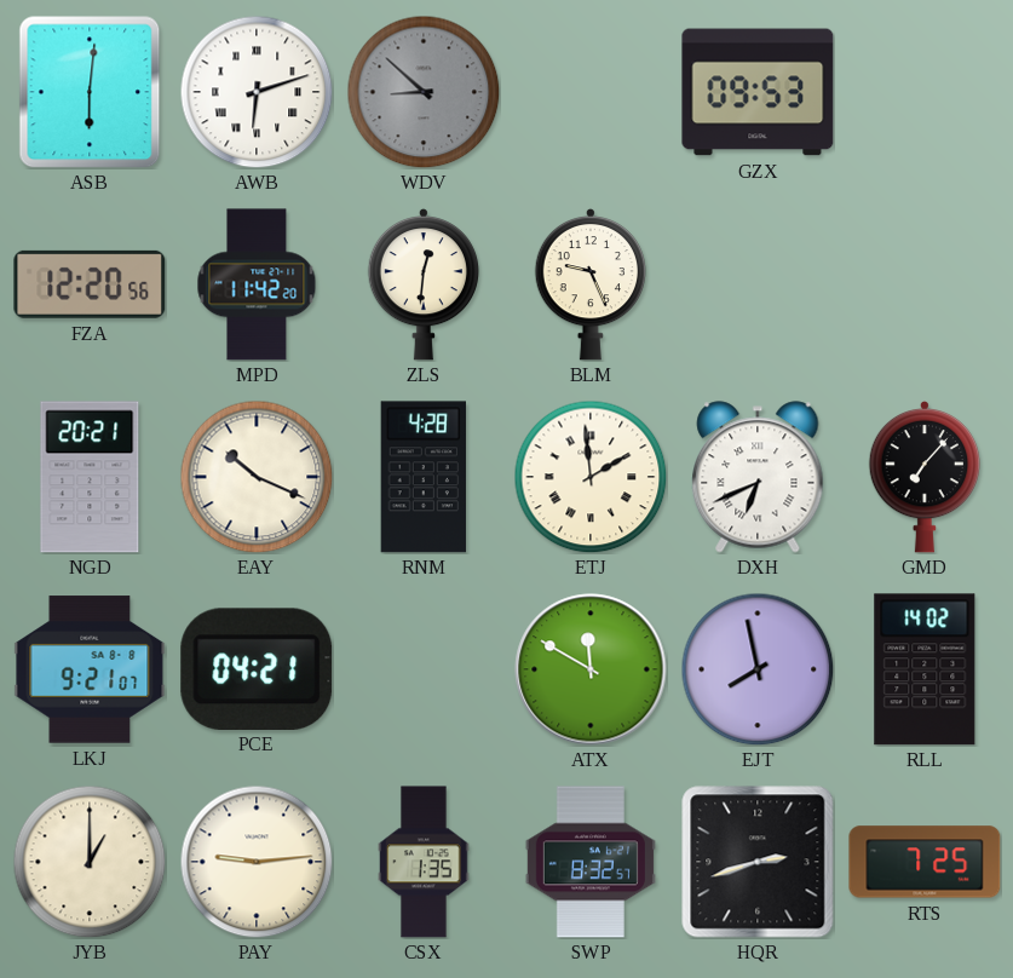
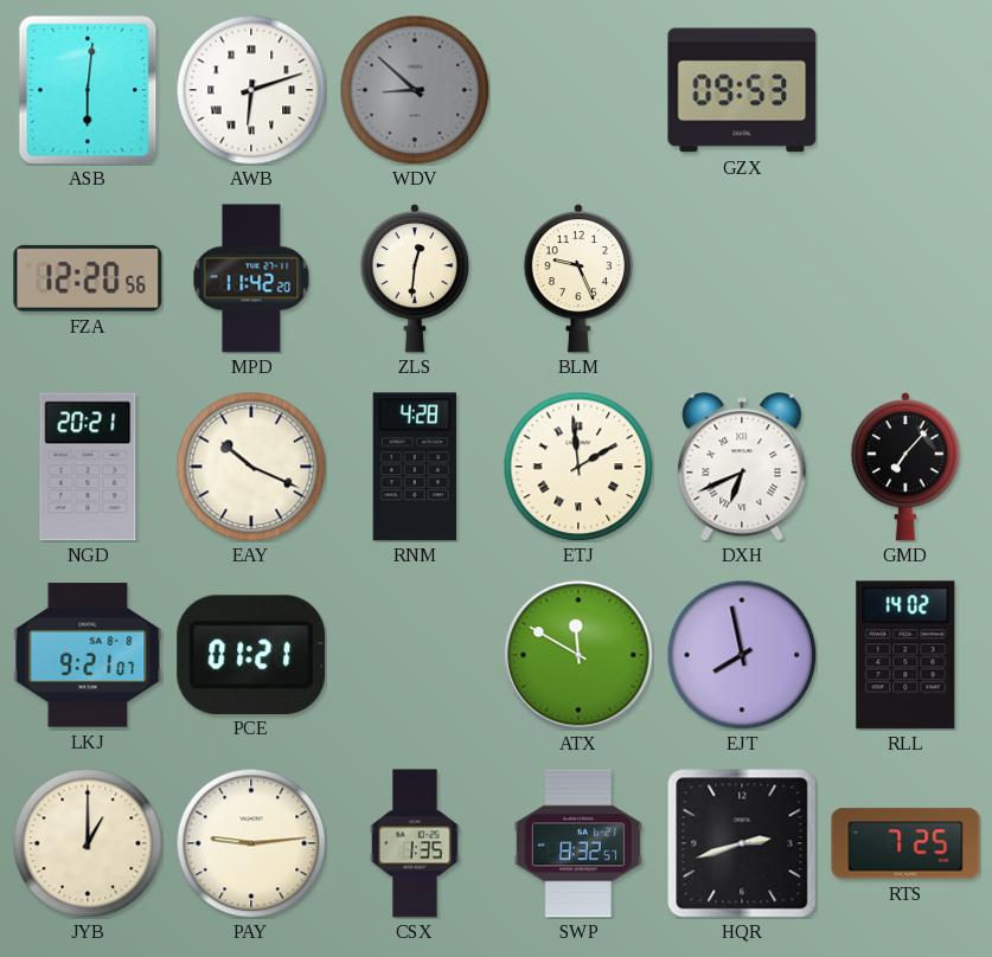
PCE: 04:21 -> 01:21
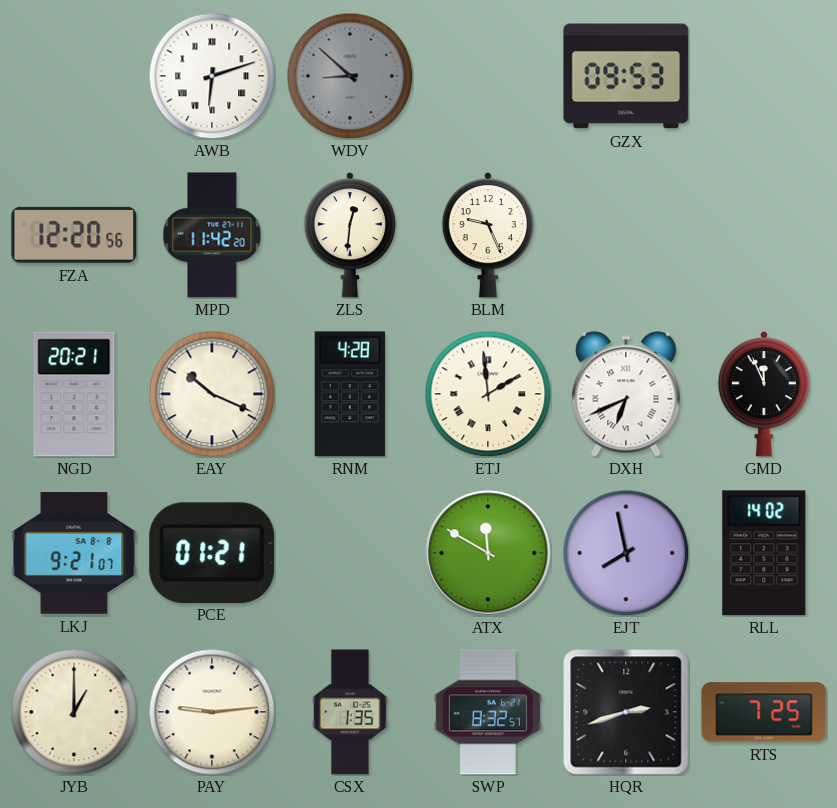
ASB: 6:01 -> none
GMD: 7:07 -> 11:56
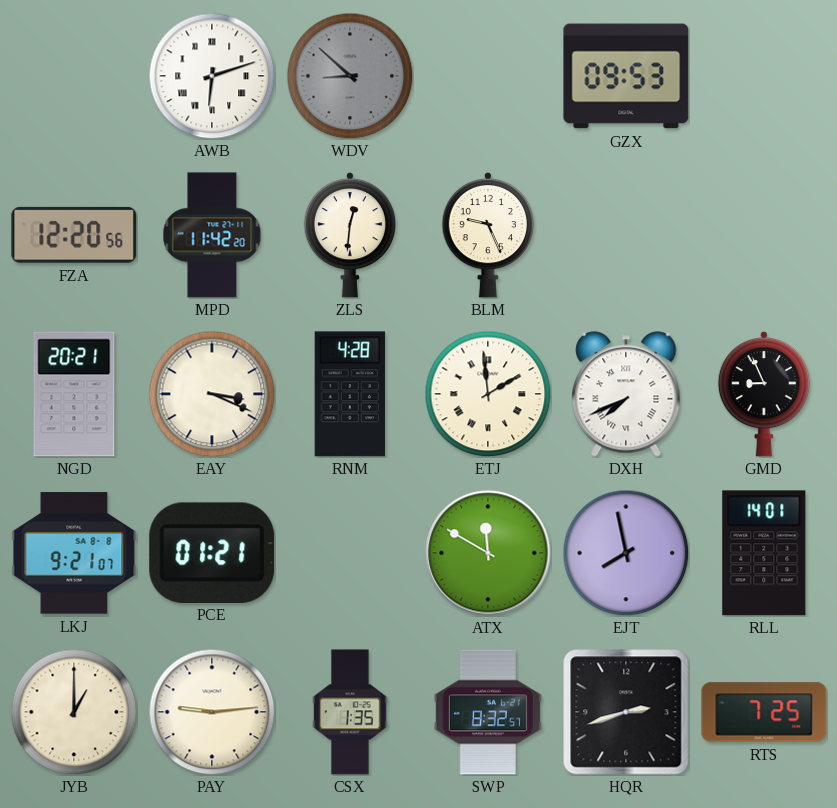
EAY: 10:19 -> 3:19
DXH: 6:41 -> 7:41
GMD: 11:56 -> 8:56
RLL: 14:02 -> 14:01
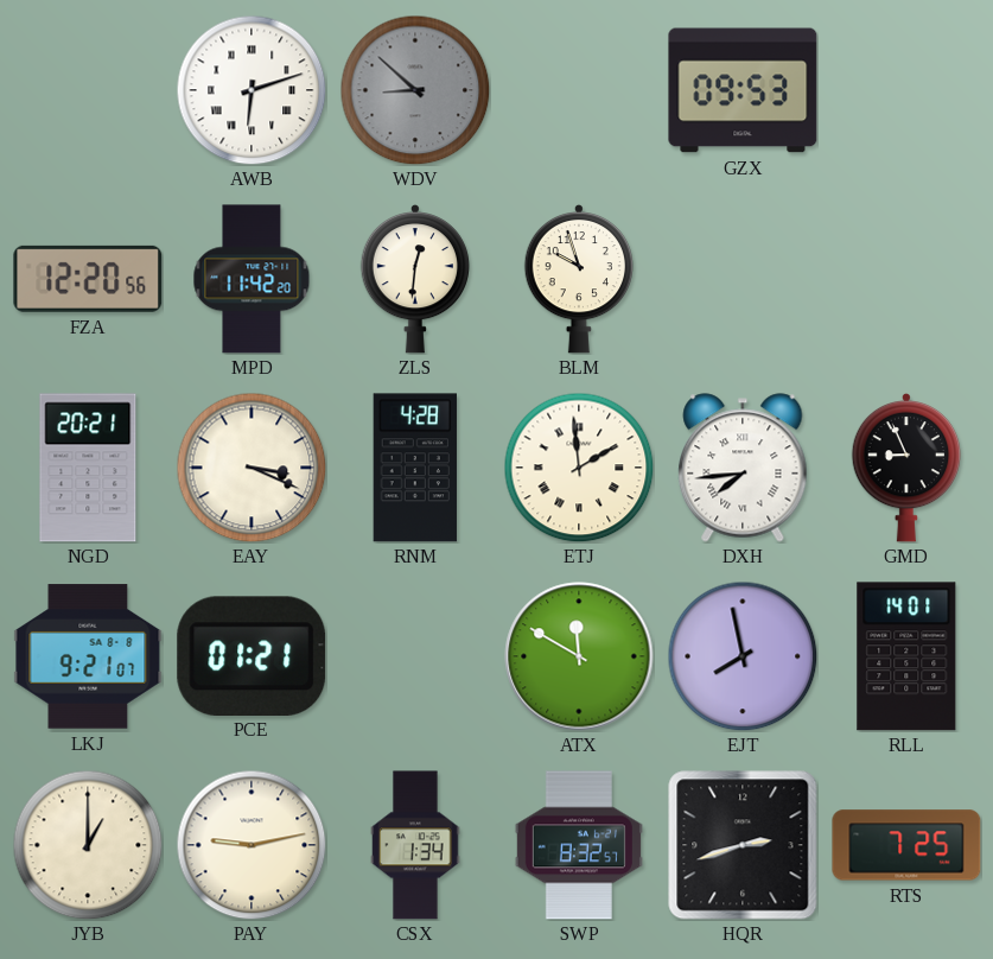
BLM: 9:26 -> 9:57
DXH: 7:41 -> 7:44
PAY: 9:14 -> 9:13
CSX: 1:35 -> 1:34
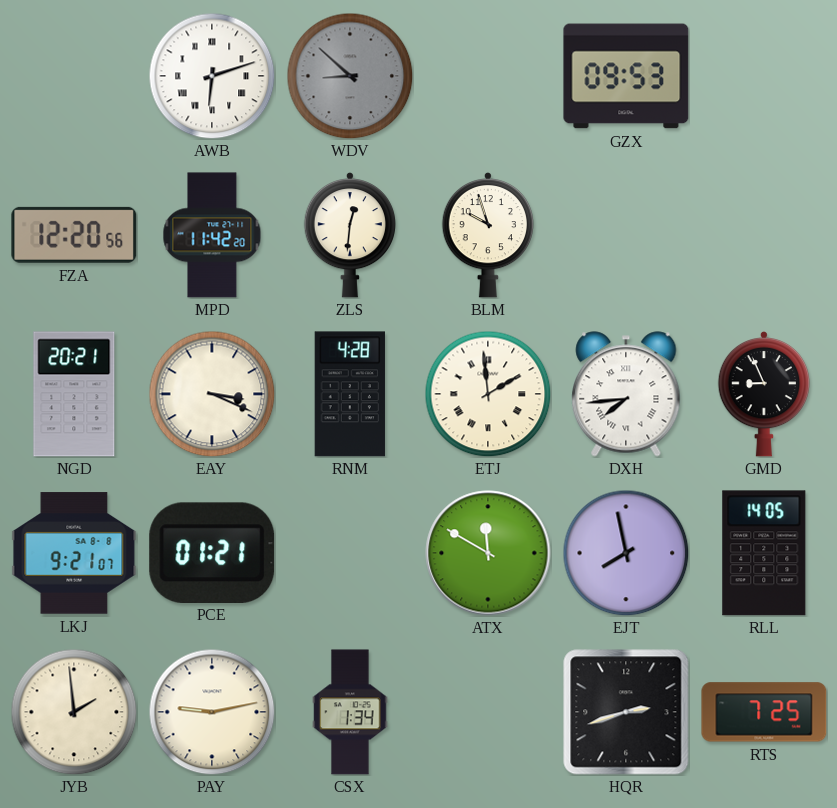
RLL: 14:01 -> 14:05
JYB: 1:00 -> 1:59
SWP: 8:32 -> none
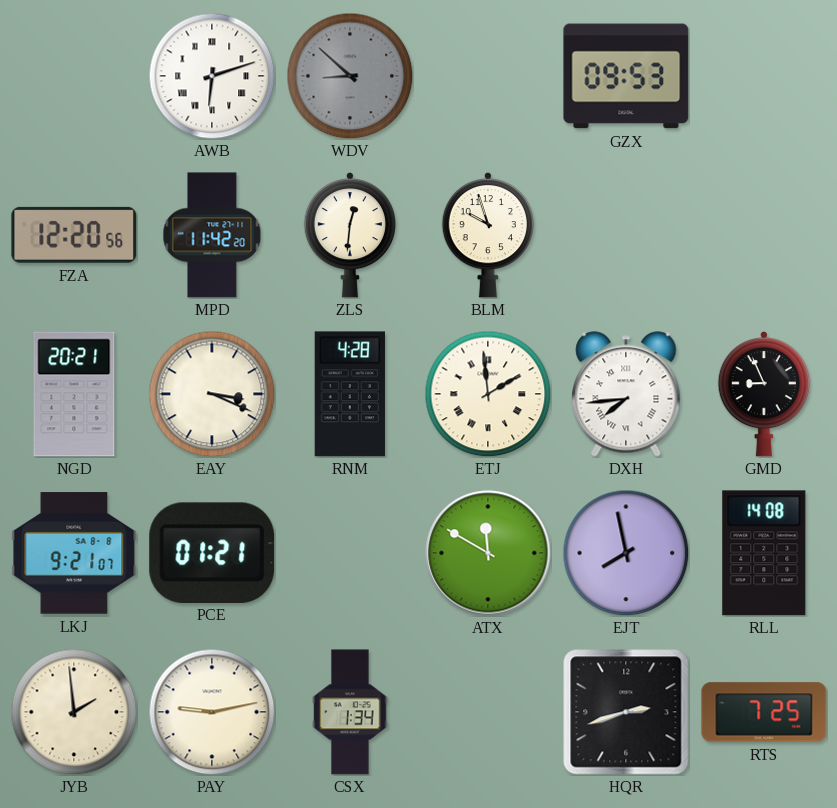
RLL: 14:05 -> 14:08
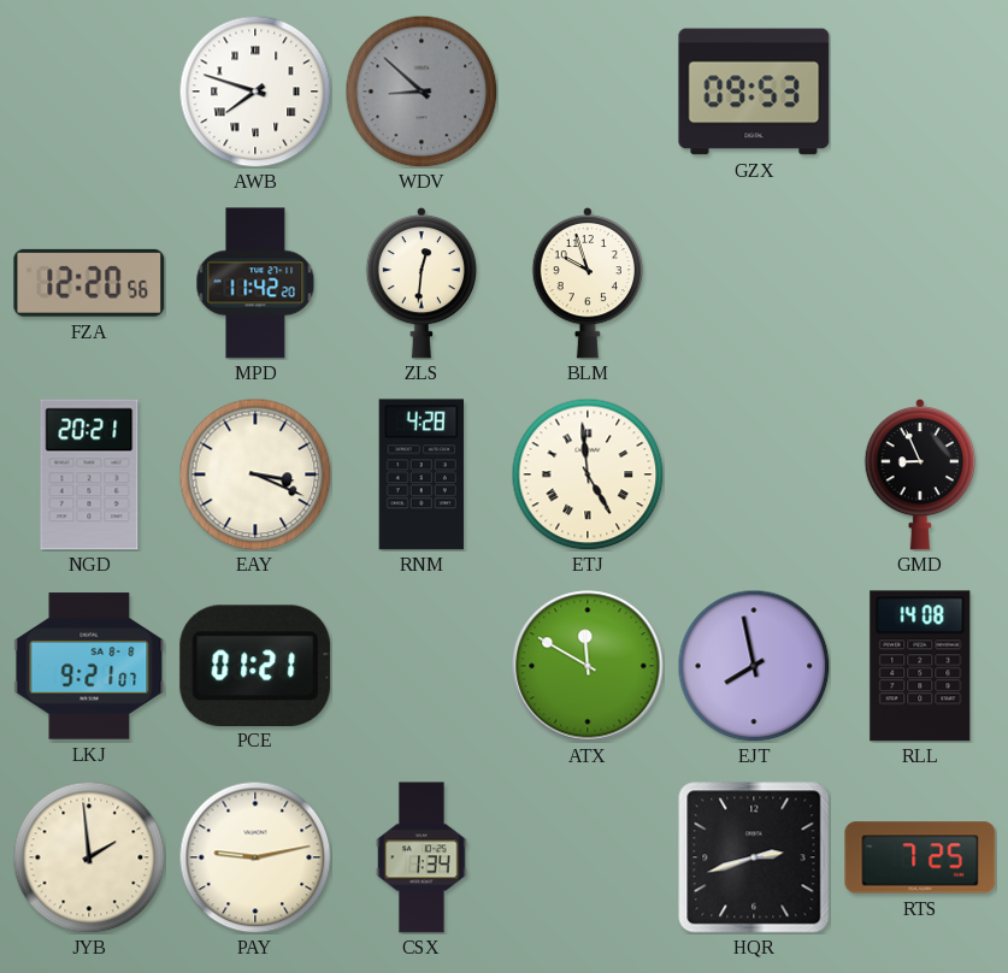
AWB: 6:12 -> 7:48
ETJ: 1:59 -> 4:59
DXH: 7:44 -> none
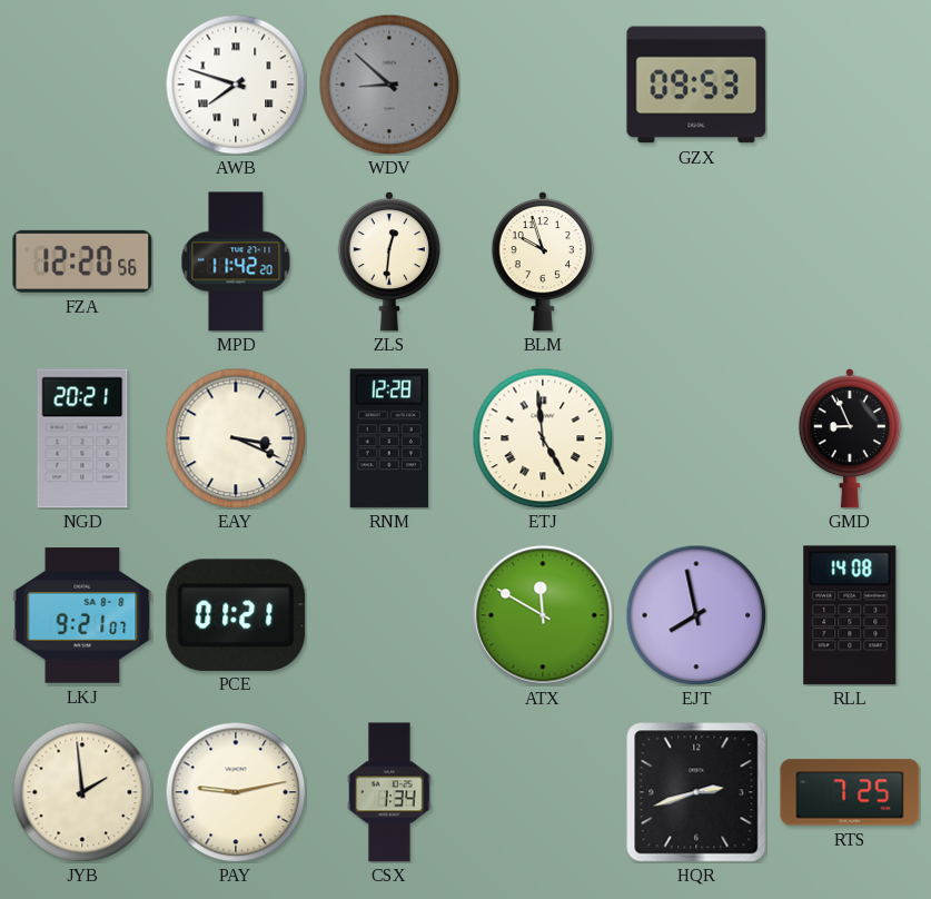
RNM: 4:28 -> 12:28
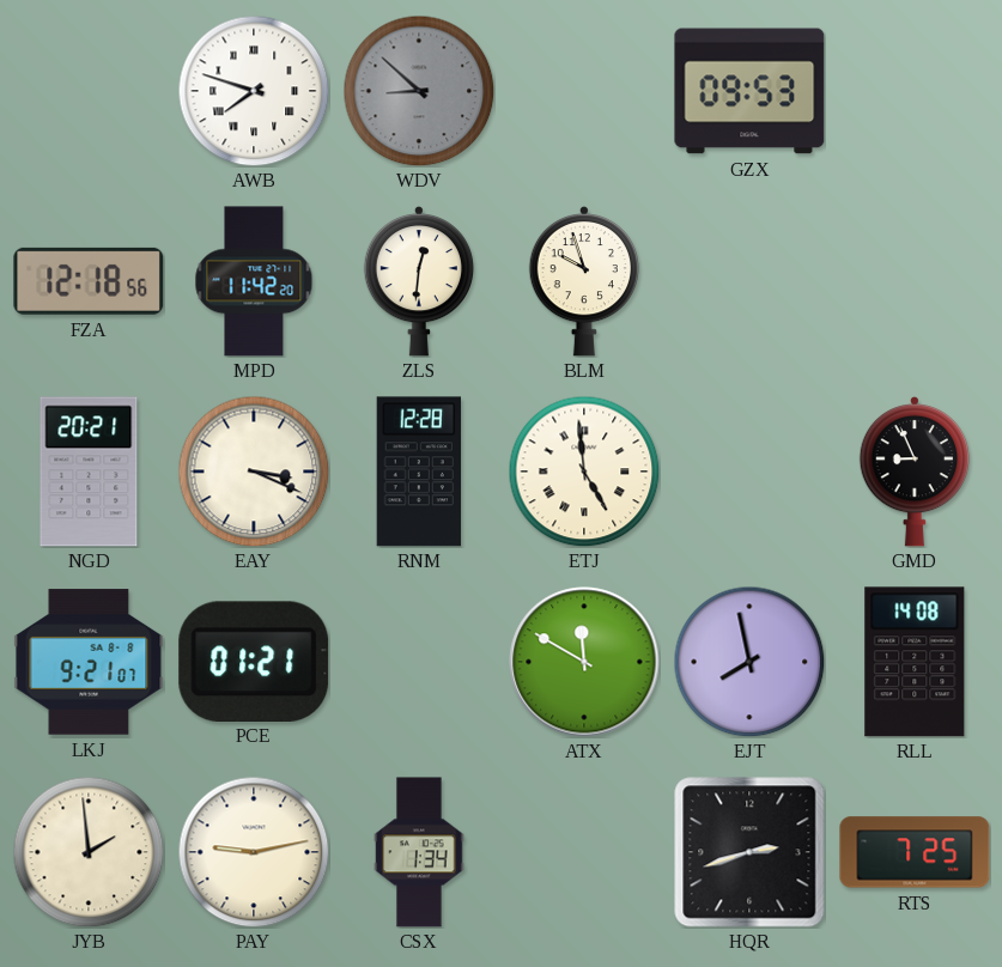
FZA: 12:20 -> 12:18
